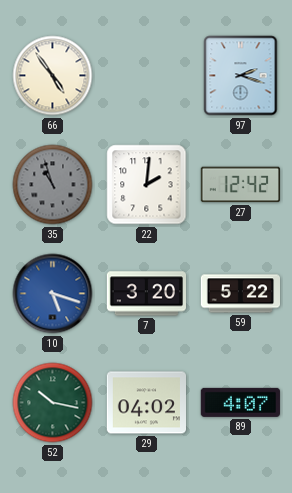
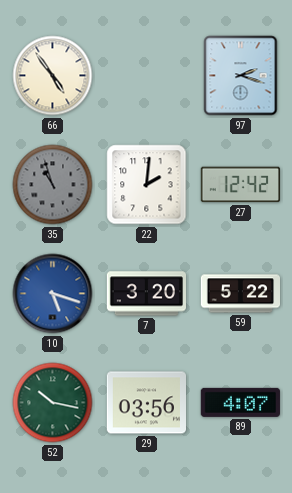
29: 04:02 -> 03:56
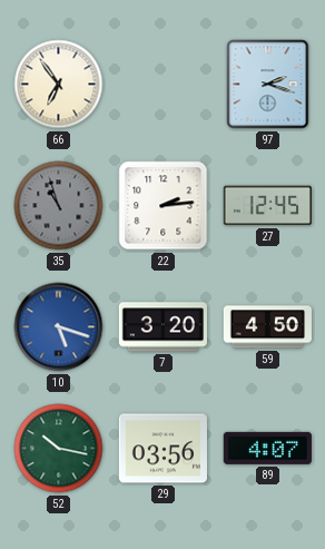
66: 4:54 -> 6:54
22: 2:01 -> 2:14
27: 12:42 -> 12:45
59: 5:22 -> 4:50
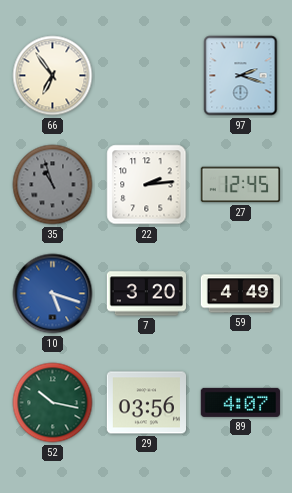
59: 4:50 -> 4:49
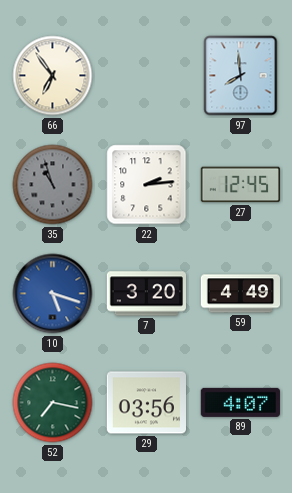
97: 2:18 -> 7:59
52: 10:17 -> 7:17
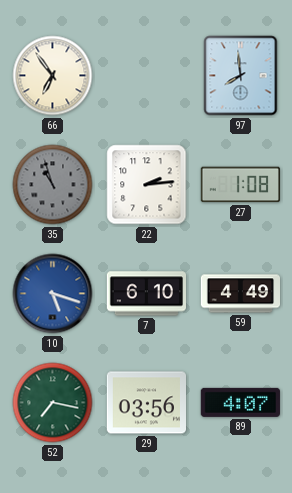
27: 12:45 -> 1:08
7: 3:20 -> 6:10
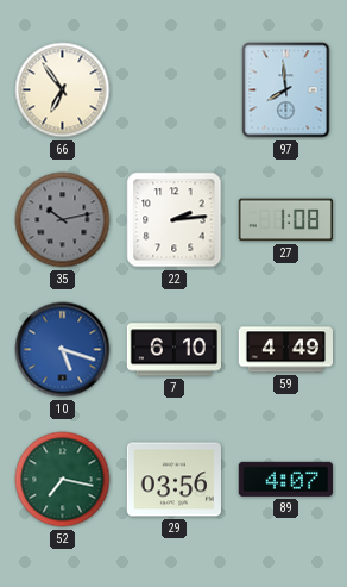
35: 10:57 -> 10:13
